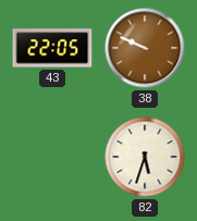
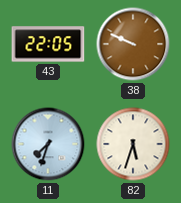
11: none -> 7:33
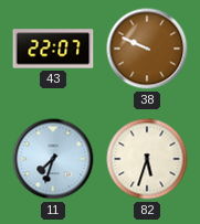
43: 22:05 -> 22:07
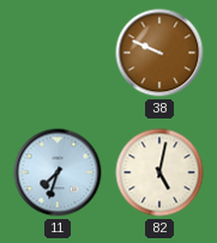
43: 22:07 -> none
82: 5:33 -> 5:02
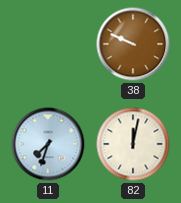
82: 5:02 -> 12:02
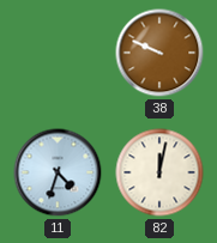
11: 7:33 -> 4:33
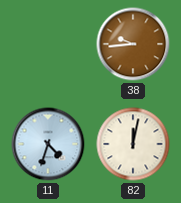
38: 9:49 -> 9:44
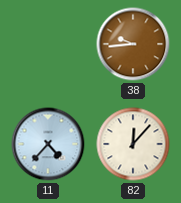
11: 4:33 -> 4:37
82: 12:02 -> 12:07
